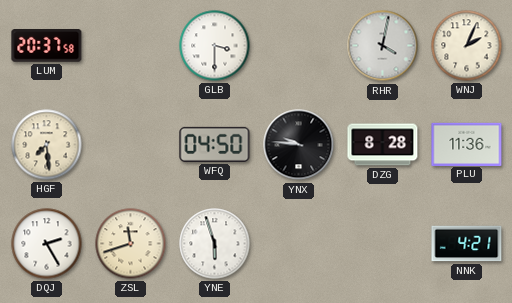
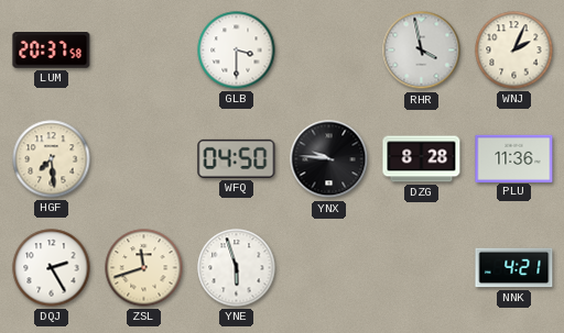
RHR: 4:02 -> 3:58
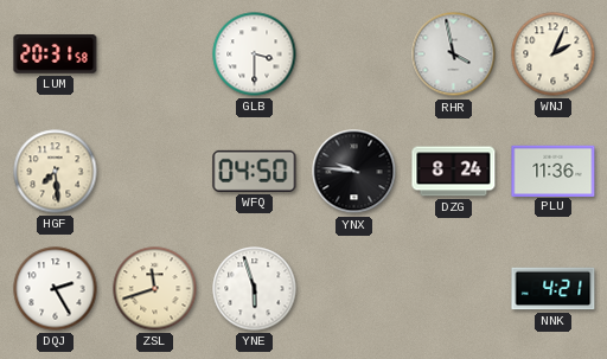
LUM: 20:37 -> 20:31
DZG: 8:28 -> 8:24
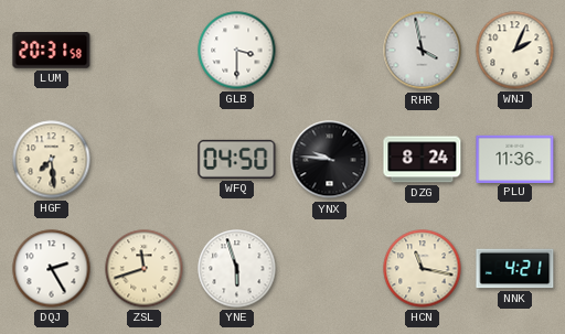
HCN: none -> 11:17
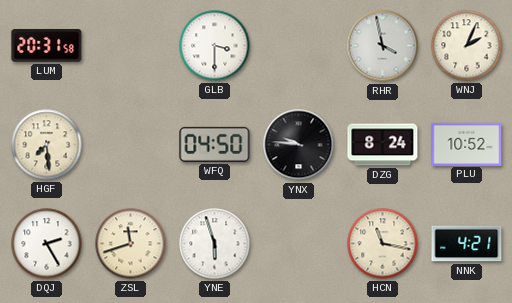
PLU: 11:36 -> 10:52
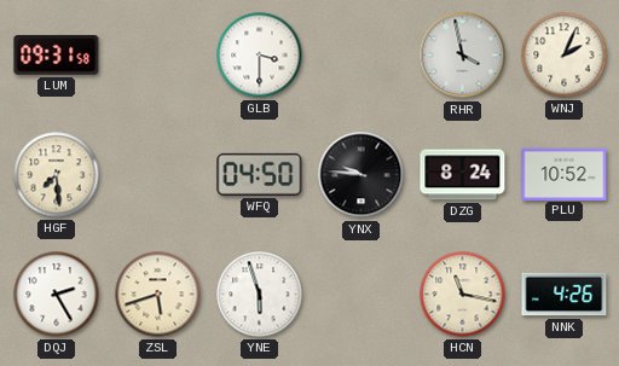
LUM: 20:31 -> 09:31
ZSL: 11:42 -> 5:42
NNK: 4:21 -> 4:26
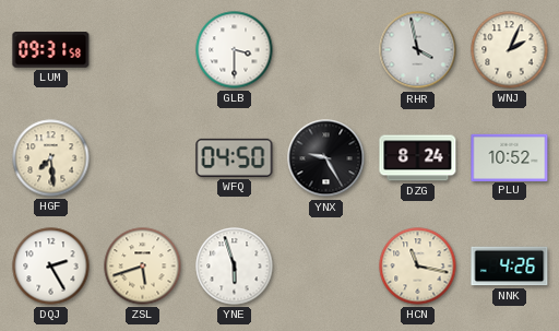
YNX: 9:46 -> 9:25
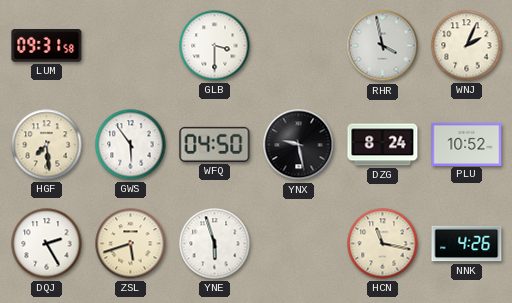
GWS: none -> 5:54
YNX: 9:25 -> 9:28
